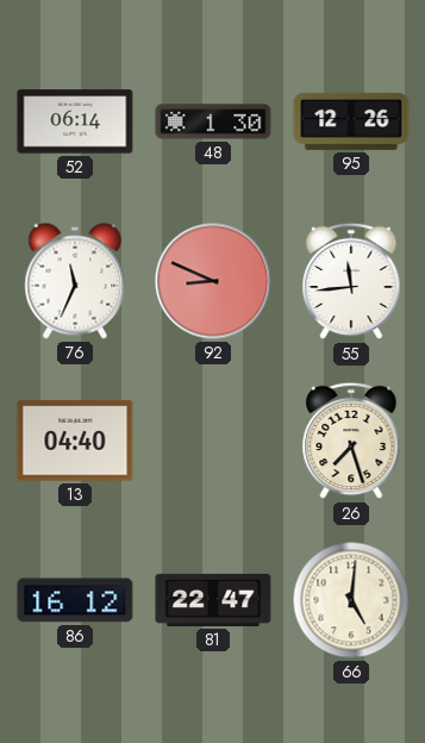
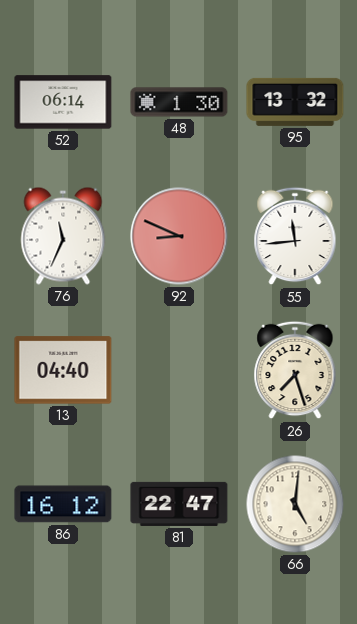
95: 12:26 -> 13:32
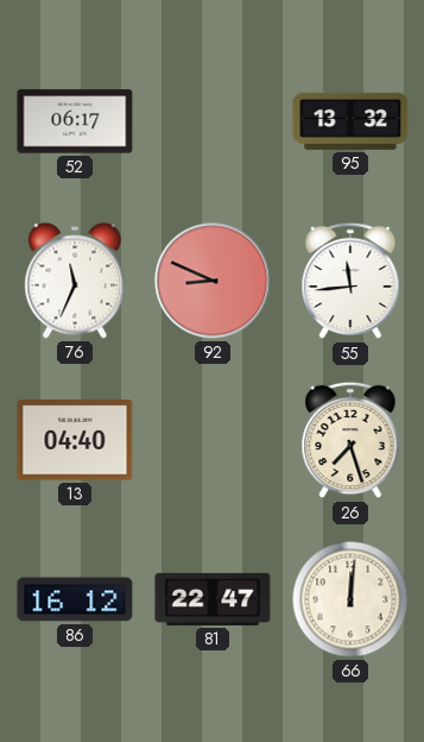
52: 06:14 -> 06:17
48: 1:30 -> none
66: 5:01 -> 12:01
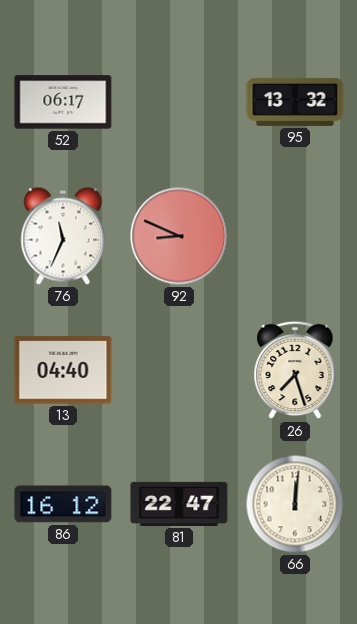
55: 11:44 -> none
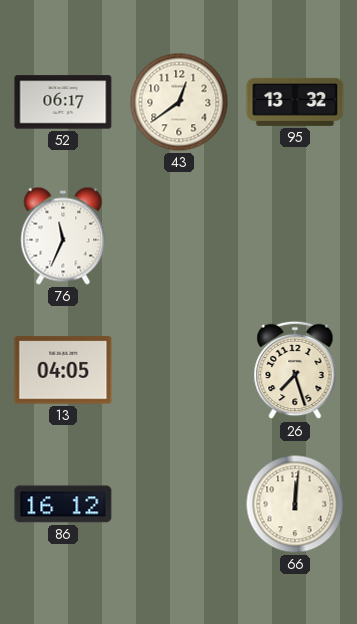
43: none -> 12:39
92: 8:49 -> none
13: 04:40 -> 04:05
81: 22:47 -> none
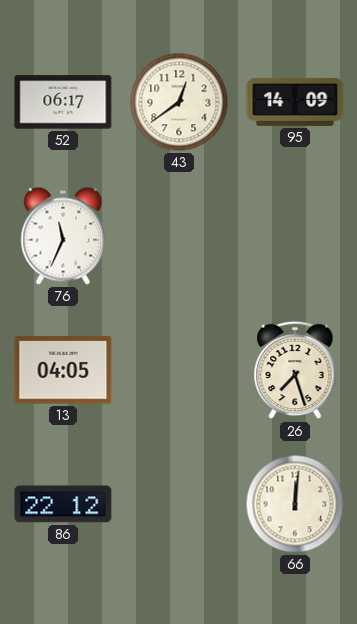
95: 13:32 -> 14:09
86: 16:12 -> 22:12
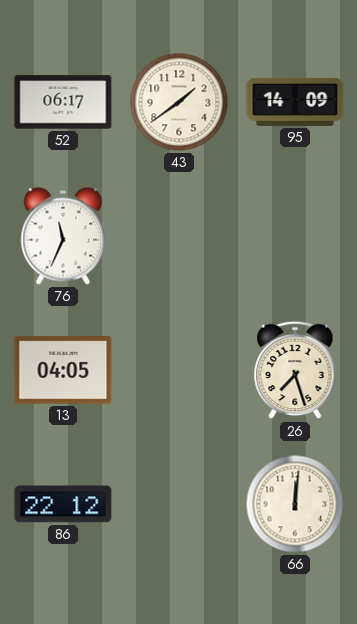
43: 12:39 -> 1:39
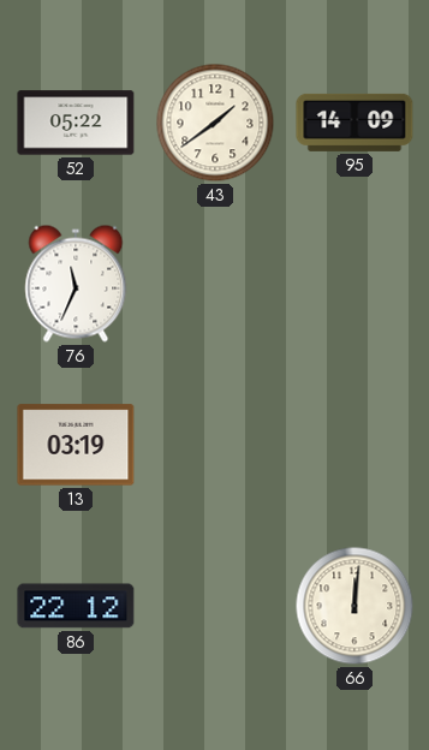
52: 06:17 -> 05:22
13: 04:05 -> 03:19
26: 7:27 -> none
